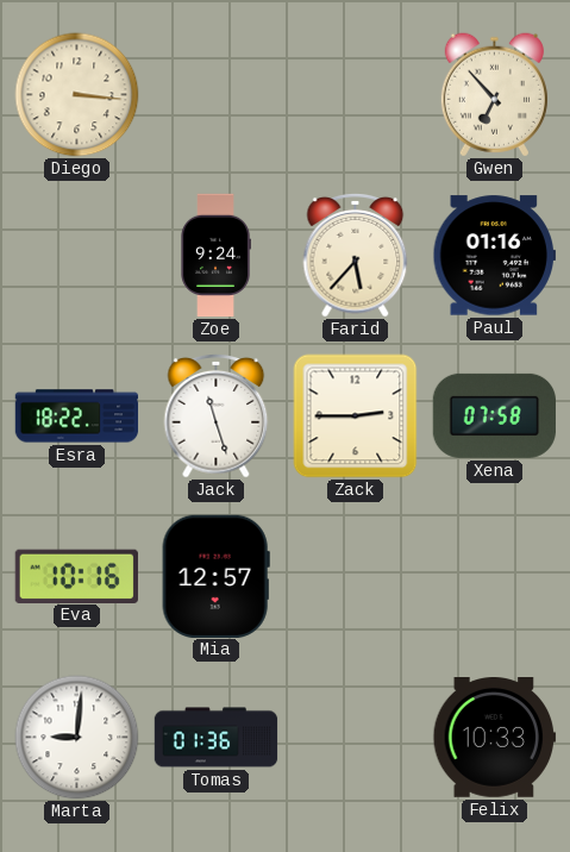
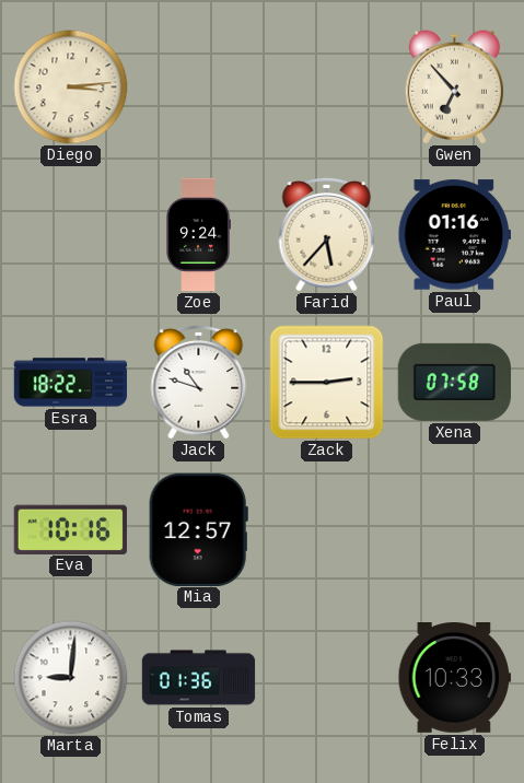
Diego: 3:16 -> 3:14
Jack: 11:27 -> 10:48
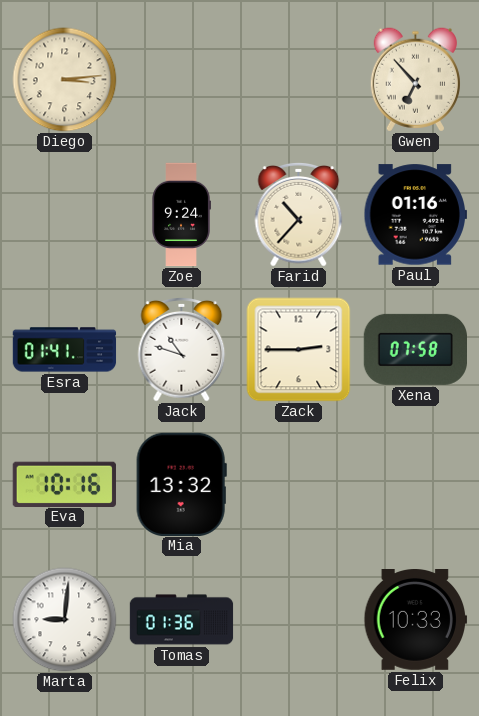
Farid: 5:37 -> 10:37
Esra: 18:22 -> 01:41
Mia: 12:57 -> 13:32
